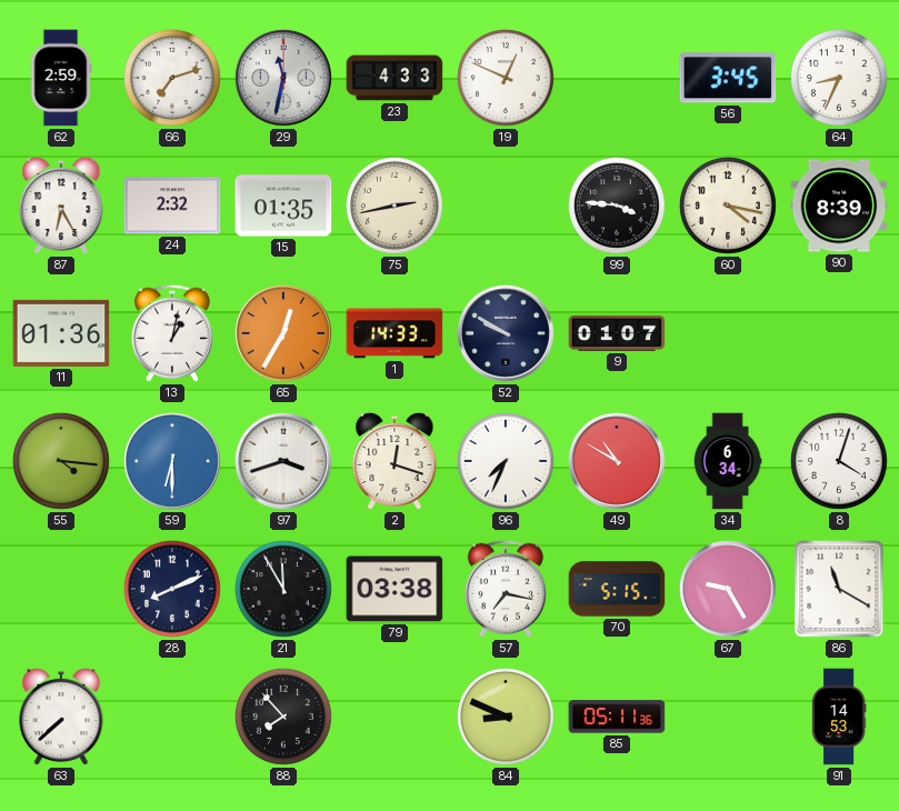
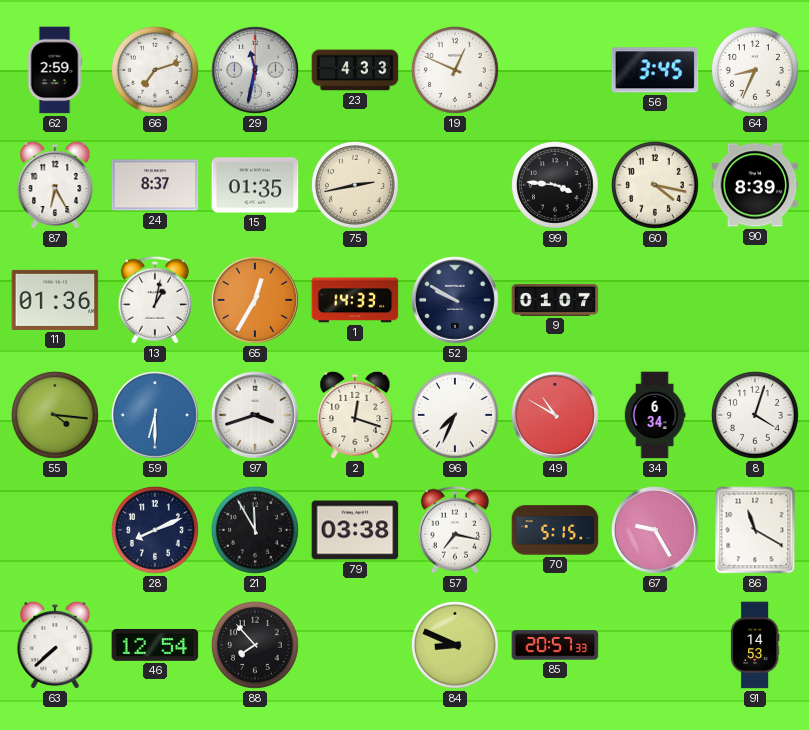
24: 2:32 -> 8:37
46: none -> 12:54
85: 05:11 -> 20:57
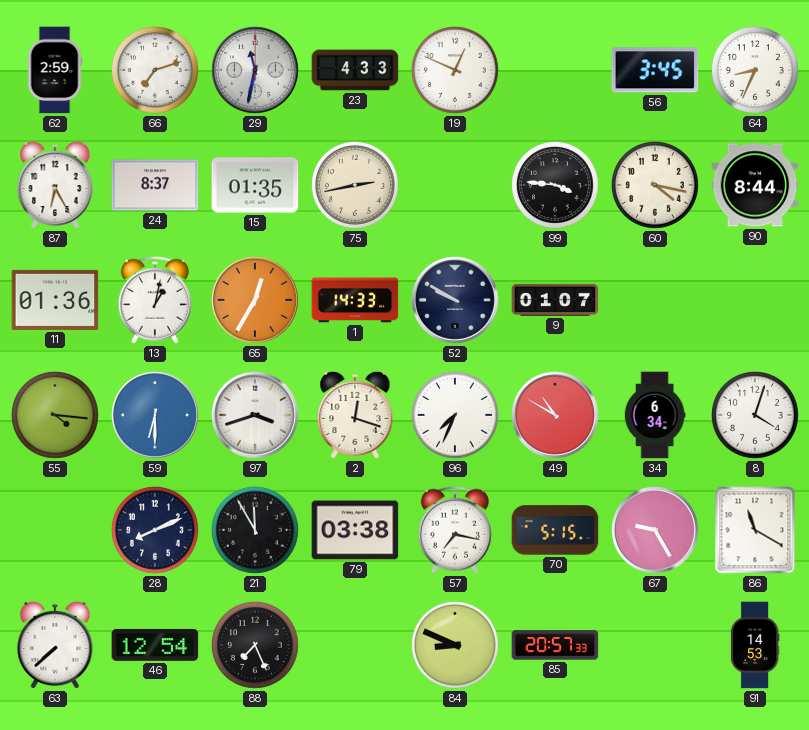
90: 8:39 -> 8:44
88: 7:53 -> 7:26
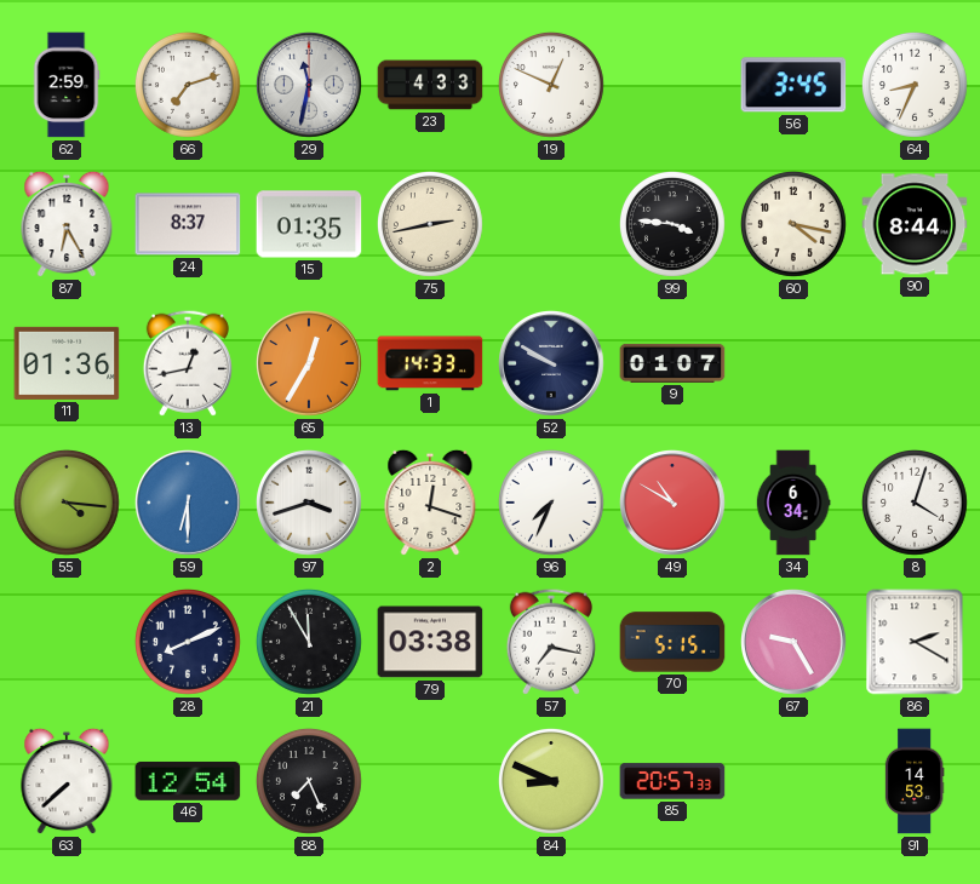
13: 1:02 -> 12:43
86: 11:20 -> 2:20
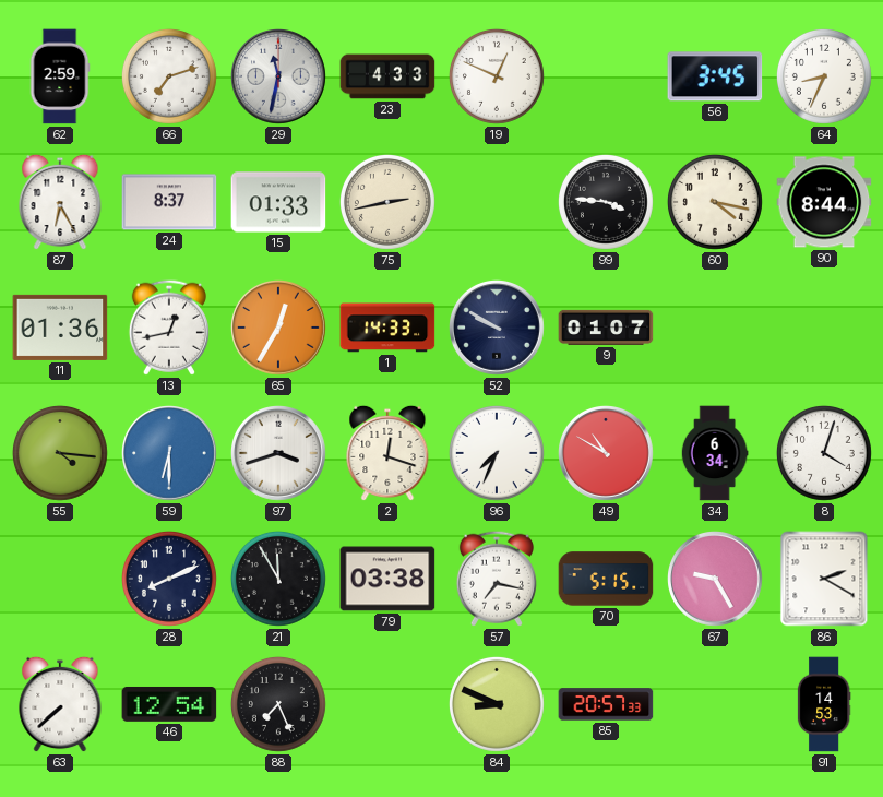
15: 01:35 -> 01:33
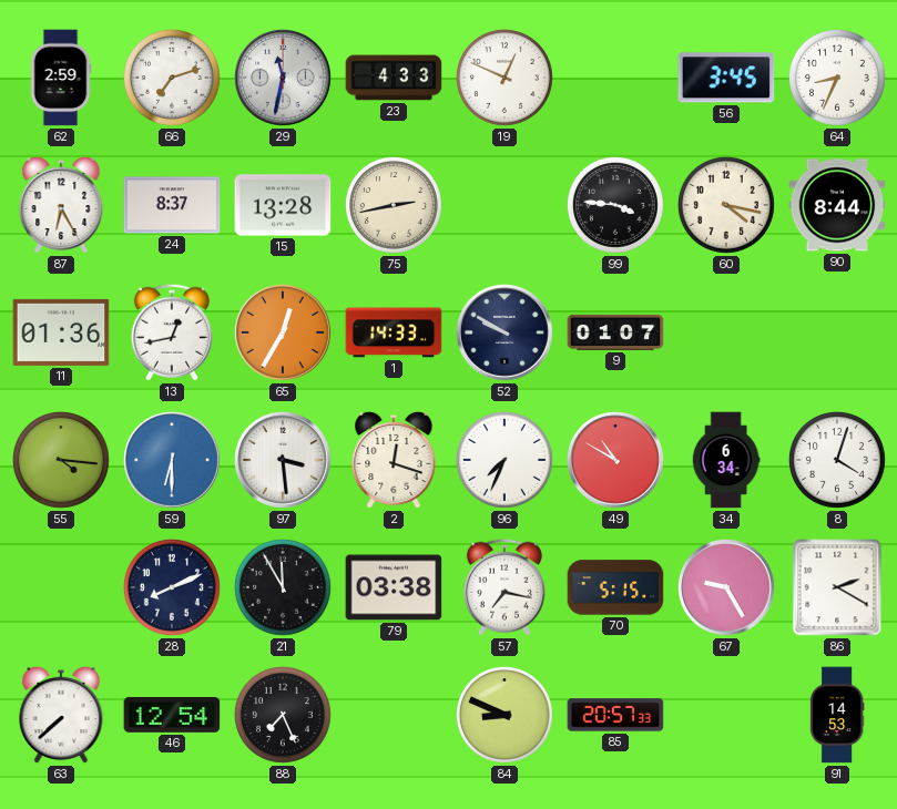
15: 01:33 -> 13:28
97: 3:42 -> 3:29
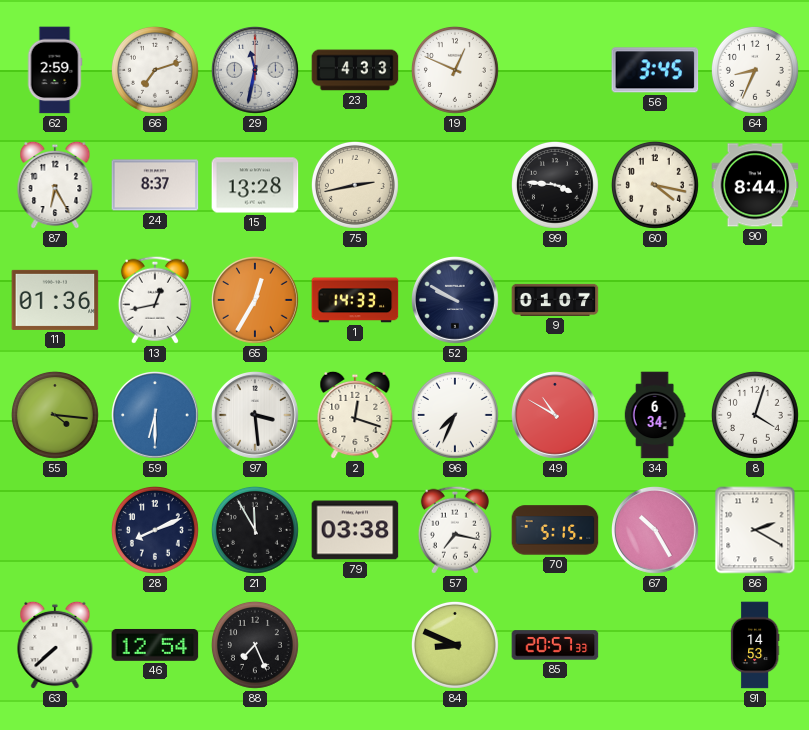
67: 9:25 -> 10:25
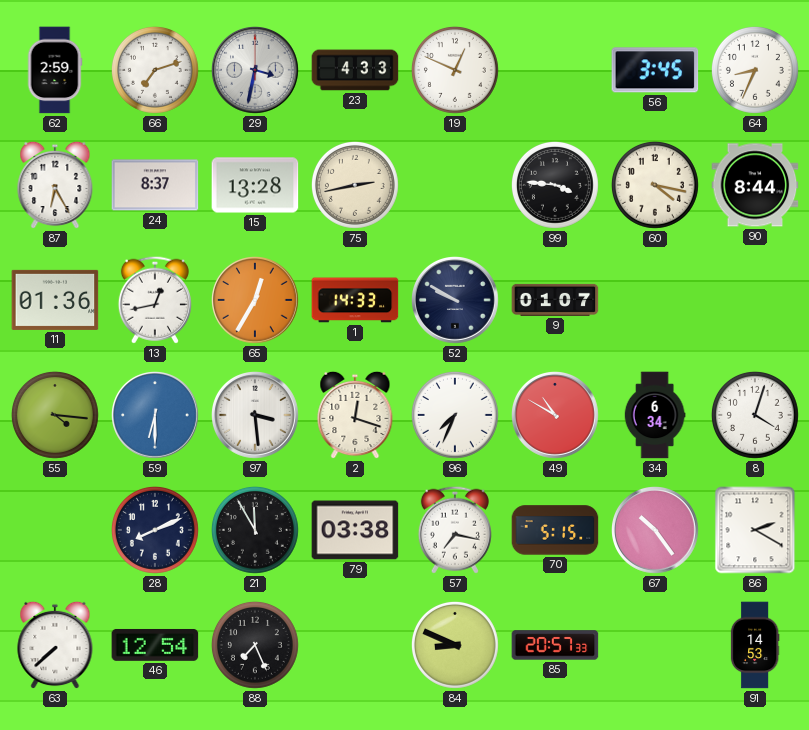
29: 11:32 -> 3:32
67: 10:25 -> 10:24
